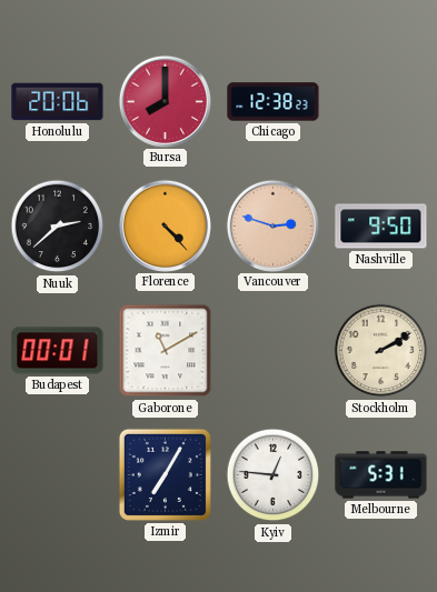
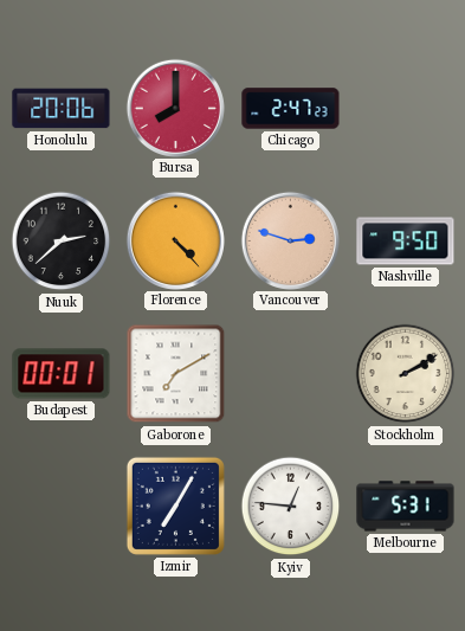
Chicago: 12:38 -> 2:47
Gaborone: 11:10 -> 7:10
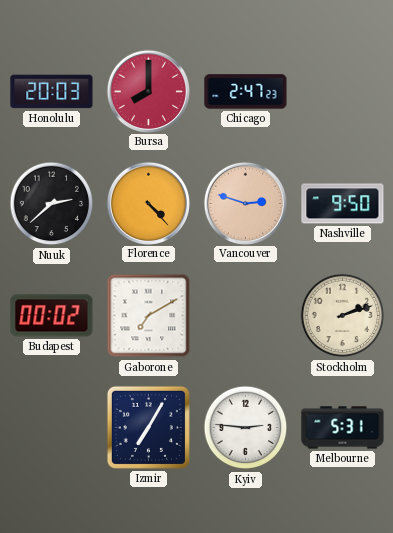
Honolulu: 20:06 -> 20:03
Budapest: 00:01 -> 00:02
Stockholm: 2:10 -> 2:12
Kyiv: 12:46 -> 2:46
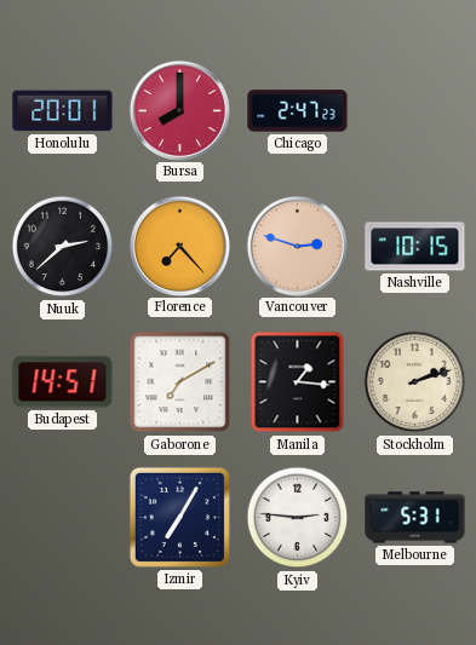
Honolulu: 20:03 -> 20:01
Florence: 4:23 -> 7:23
Nashville: 9:50 -> 10:15
Budapest: 00:02 -> 14:51
Manila: none -> 1:16
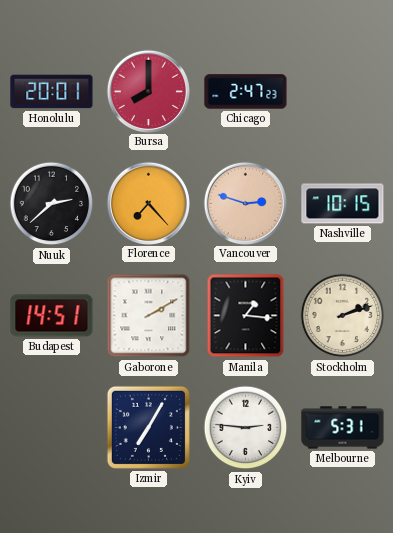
Gaborone: 7:10 -> 2:10
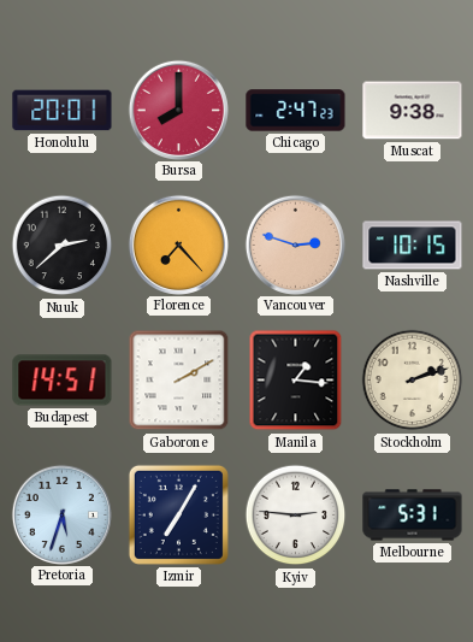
Muscat: none -> 9:38
Pretoria: none -> 5:33
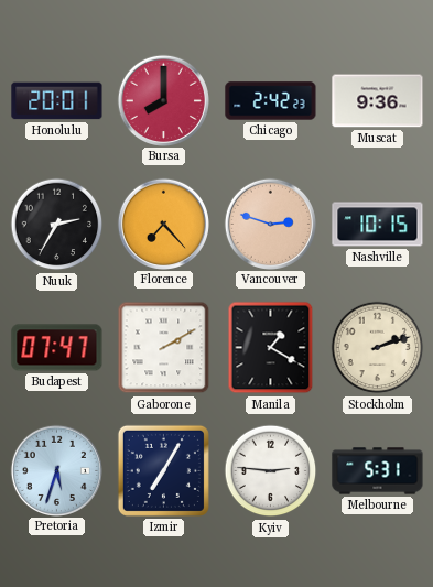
Chicago: 2:47 -> 2:42
Muscat: 9:38 -> 9:36
Nuuk: 2:38 -> 2:35
Budapest: 14:51 -> 07:47
Manila: 1:16 -> 1:20
